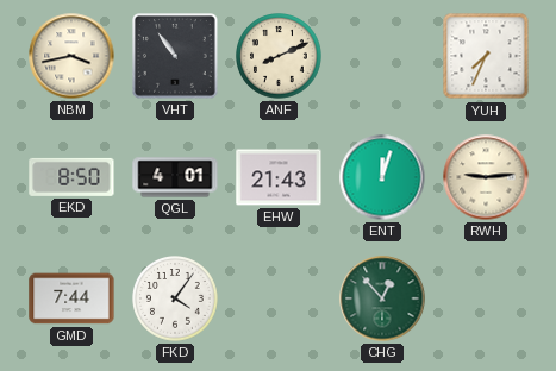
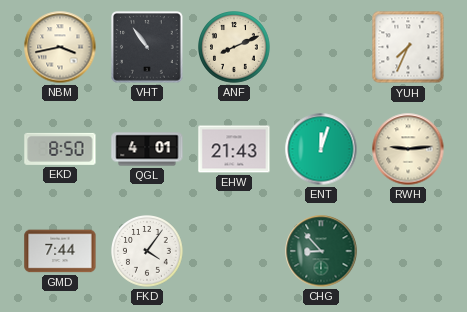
CHG: 12:53 -> 8:53
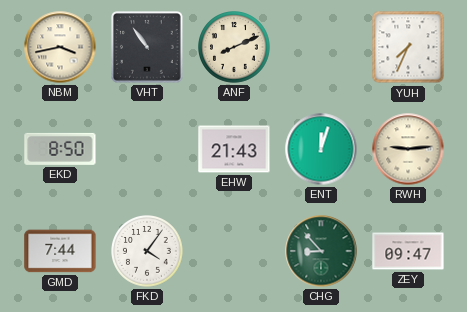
QGL: 4:01 -> none
ZEY: none -> 09:47
